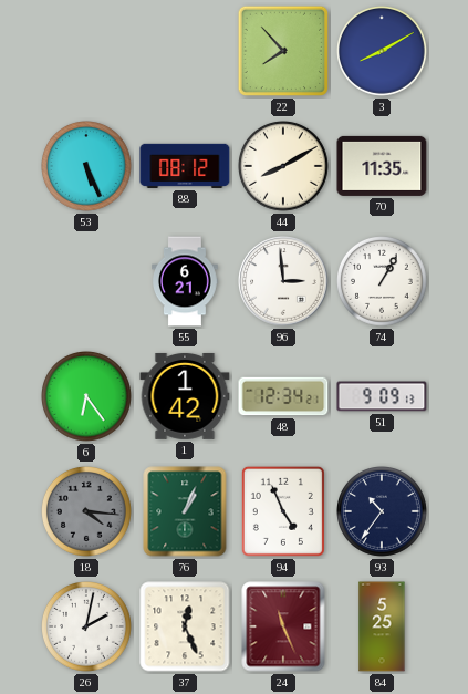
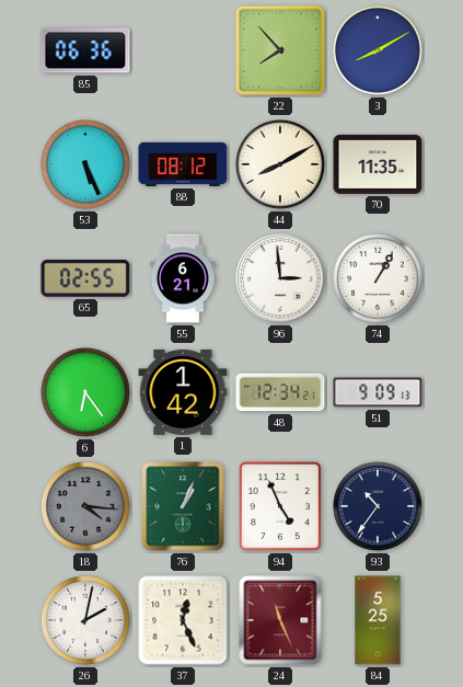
85: none -> 06:36
65: none -> 02:55
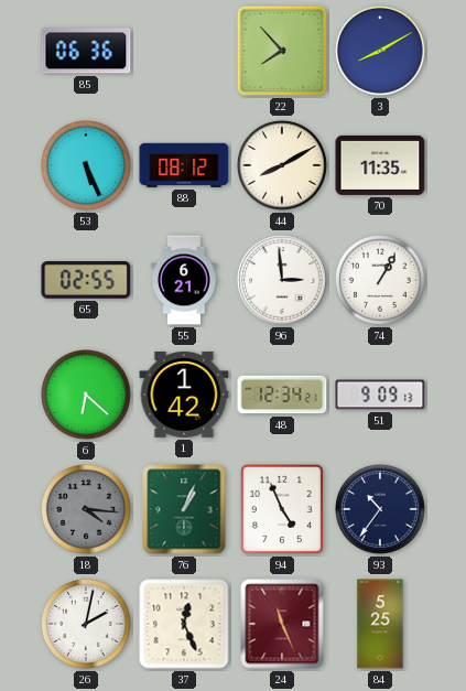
6: 6:24 -> 6:22
